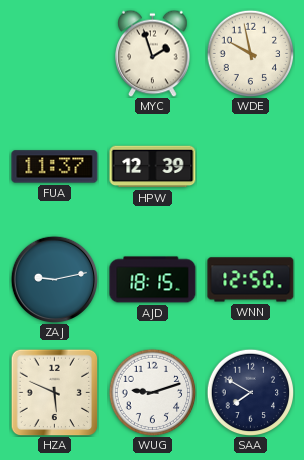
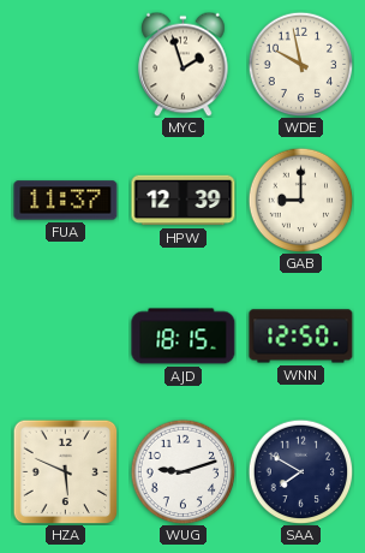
GAB: none -> 9:00
ZAJ: 9:13 -> none
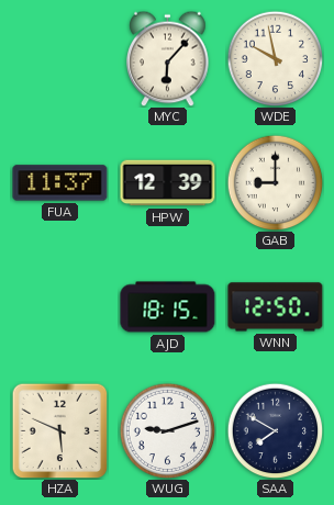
MYC: 1:57 -> 6:07
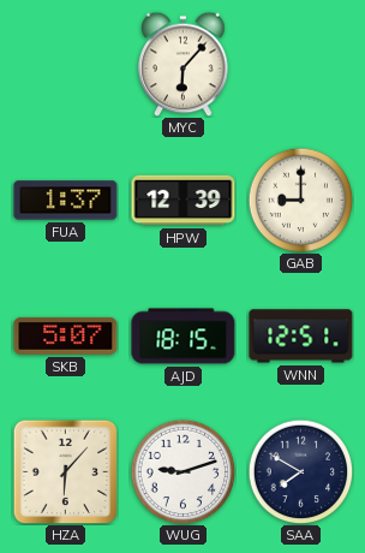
WDE: 9:58 -> none
FUA: 11:37 -> 1:37
SKB: none -> 5:07
WNN: 12:50 -> 12:51
HZA: 5:49 -> 6:07
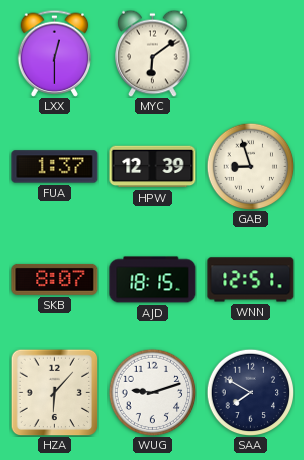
LXX: none -> 12:30
MYC: 6:07 -> 6:09
GAB: 9:00 -> 8:57
SKB: 5:07 -> 8:07
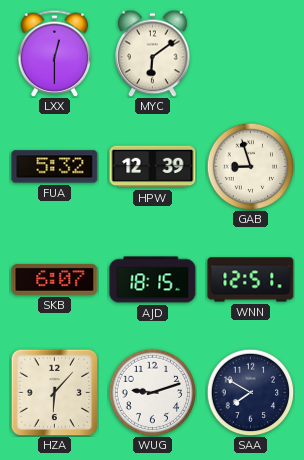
FUA: 1:37 -> 5:32
SKB: 8:07 -> 6:07
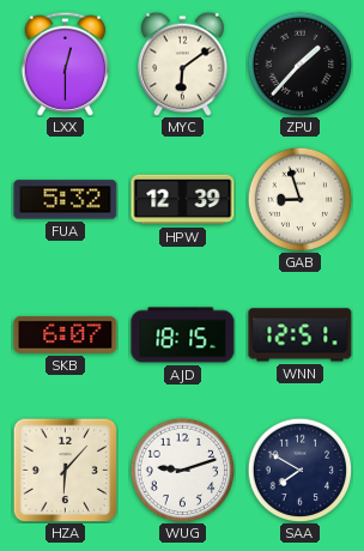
ZPU: none -> 1:37
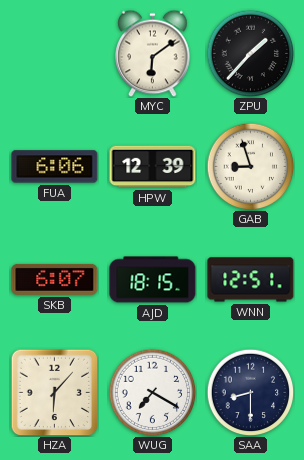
LXX: 12:30 -> none
FUA: 5:32 -> 6:06
WUG: 9:12 -> 7:20
SAA: 7:50 -> 8:30
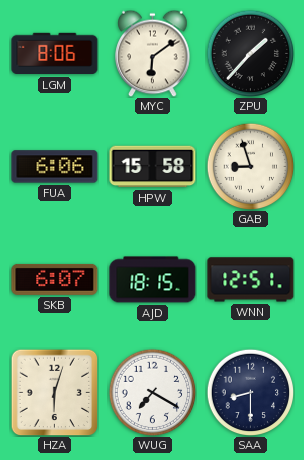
LGM: none -> 8:06
HPW: 12:39 -> 15:58
HZA: 6:07 -> 6:03
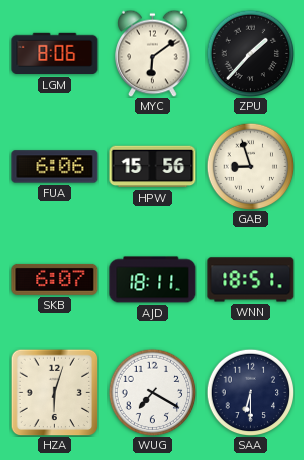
HPW: 15:58 -> 15:56
AJD: 18:15 -> 18:11
WNN: 12:51 -> 18:51
SAA: 8:30 -> 6:30
